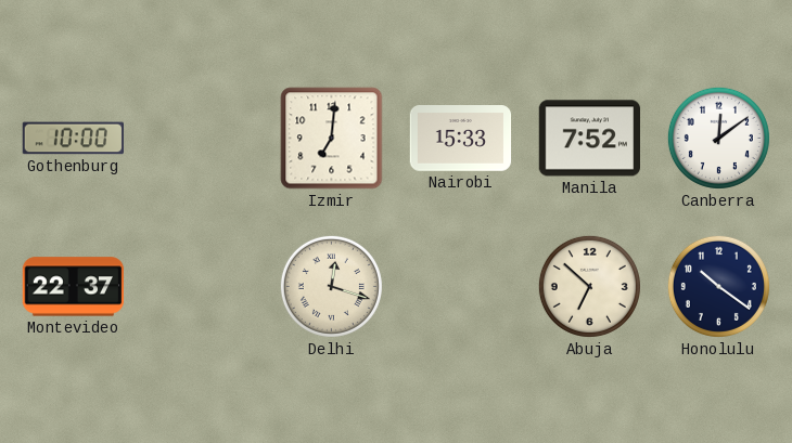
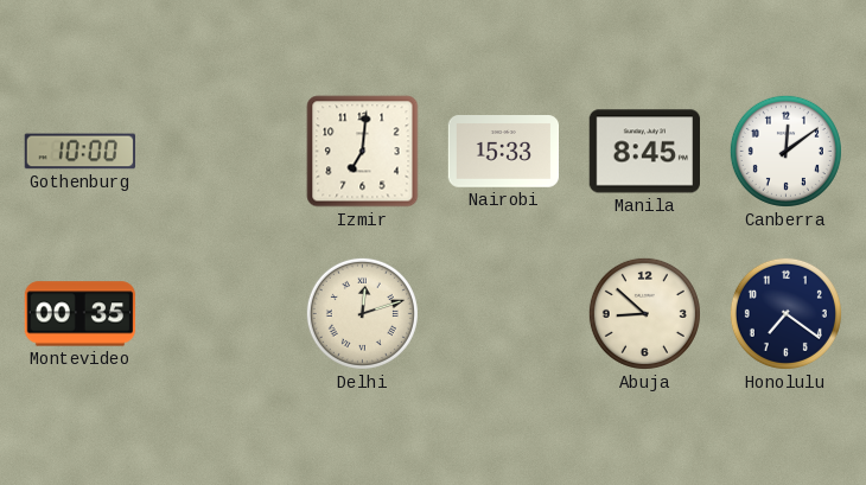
Manila: 7:52 -> 8:45
Montevideo: 22:37 -> 00:35
Delhi: 12:18 -> 12:12
Abuja: 6:52 -> 8:52
Honolulu: 10:21 -> 7:21
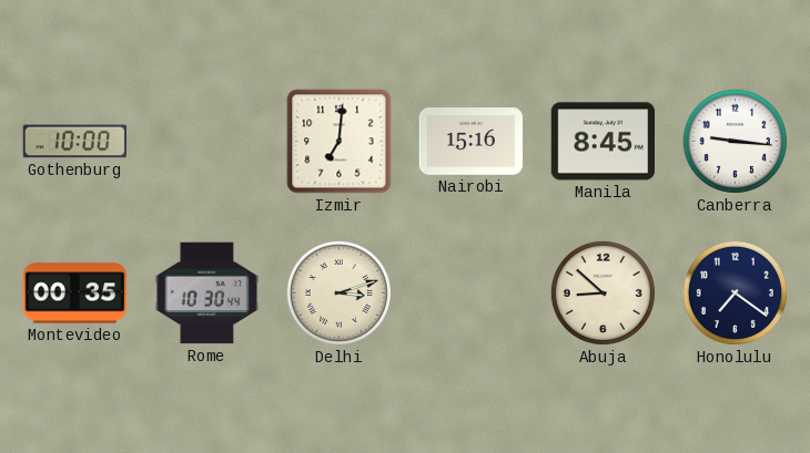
Nairobi: 15:33 -> 15:16
Canberra: 12:09 -> 9:16
Rome: none -> 10:30
Delhi: 12:12 -> 3:12
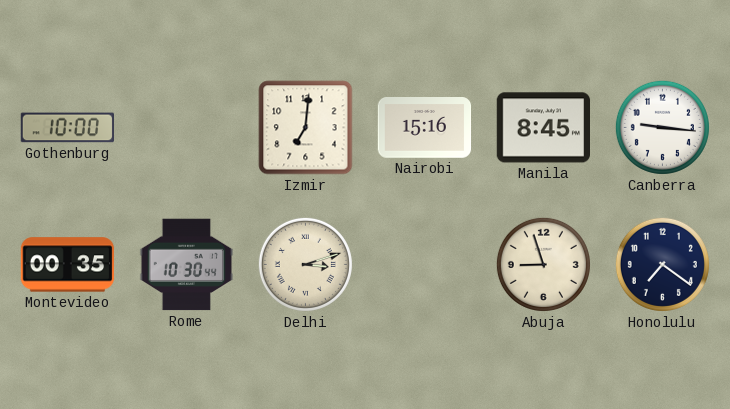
Abuja: 8:52 -> 8:57
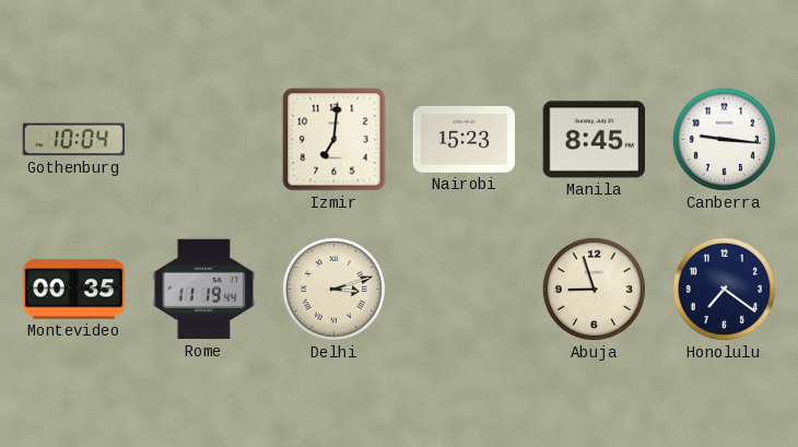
Gothenburg: 10:00 -> 10:04
Nairobi: 15:16 -> 15:23
Rome: 10:30 -> 11:19
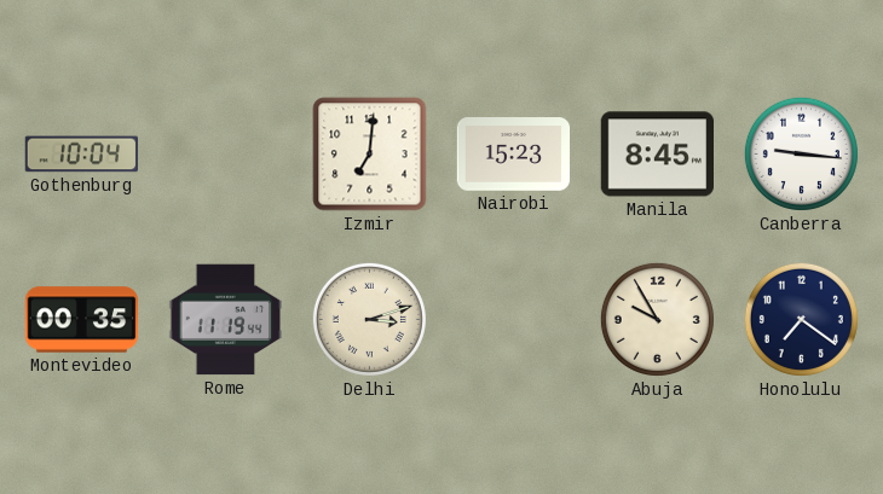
Abuja: 8:57 -> 9:55
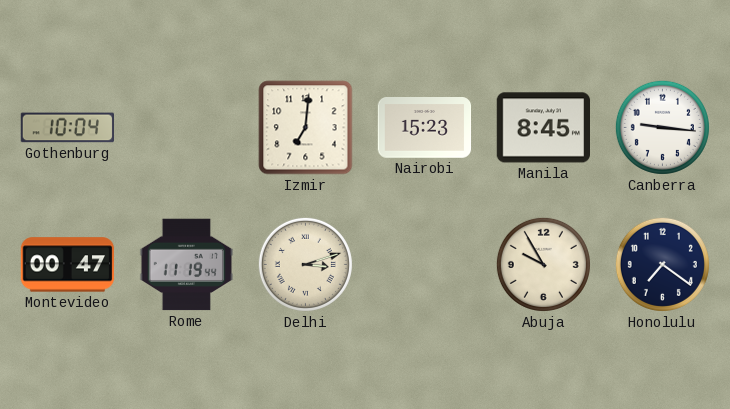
Montevideo: 00:35 -> 00:47
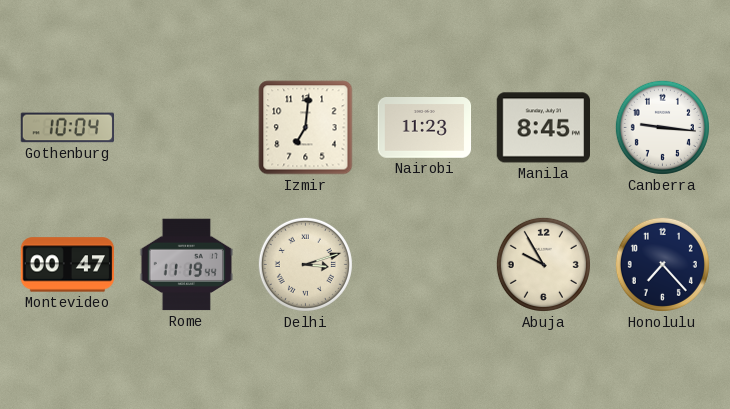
Nairobi: 15:23 -> 11:23
Honolulu: 7:21 -> 7:23
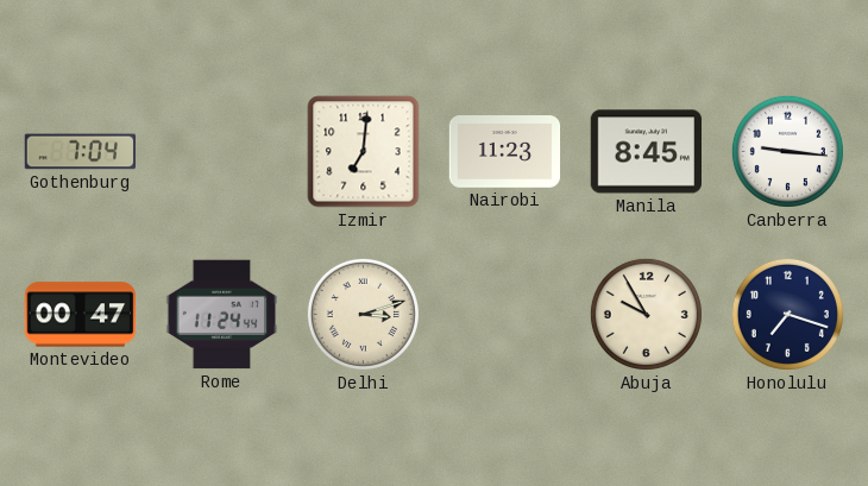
Gothenburg: 10:04 -> 7:04
Rome: 11:19 -> 11:24
Honolulu: 7:23 -> 7:18
